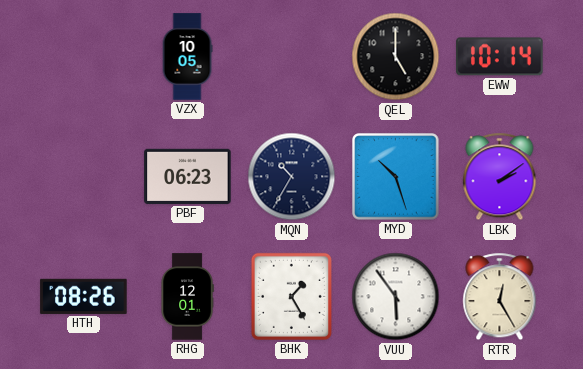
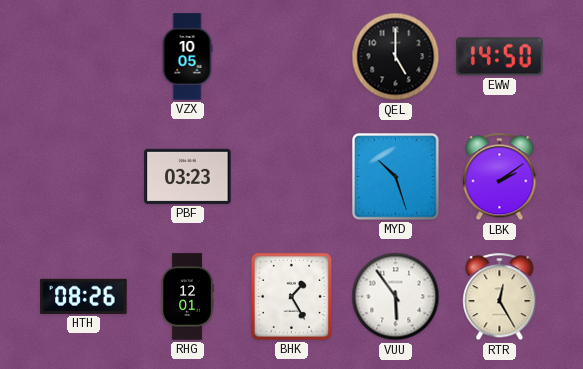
EWW: 10:14 -> 14:50
PBF: 06:23 -> 03:23
MQN: 10:35 -> none
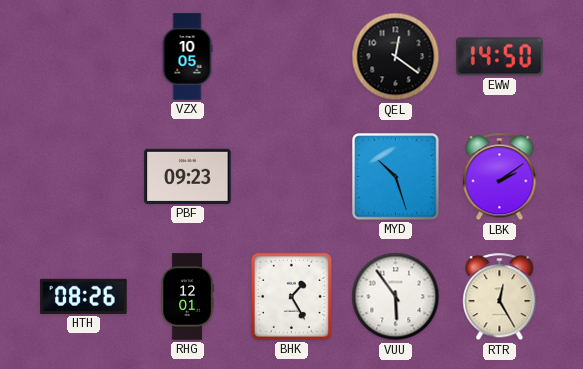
QEL: 5:00 -> 12:21
PBF: 03:23 -> 09:23
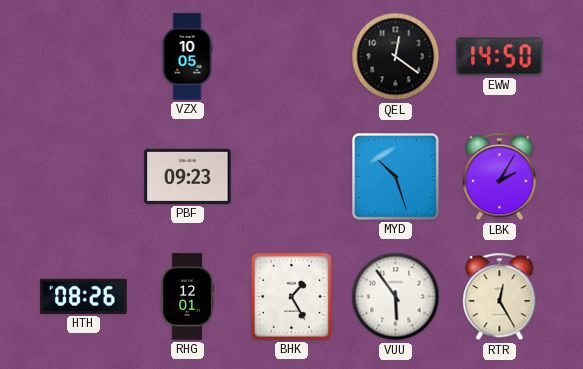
LBK: 2:09 -> 2:05
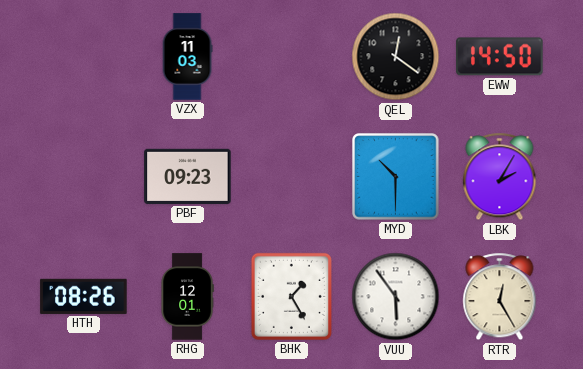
VZX: 10:05 -> 11:03
MYD: 10:27 -> 10:30
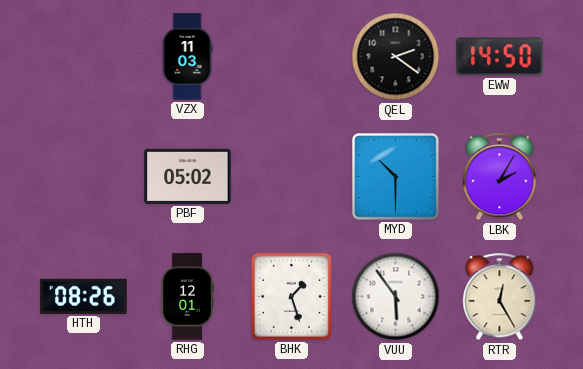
QEL: 12:21 -> 2:21
PBF: 09:23 -> 05:02
BHK: 1:25 -> 1:27
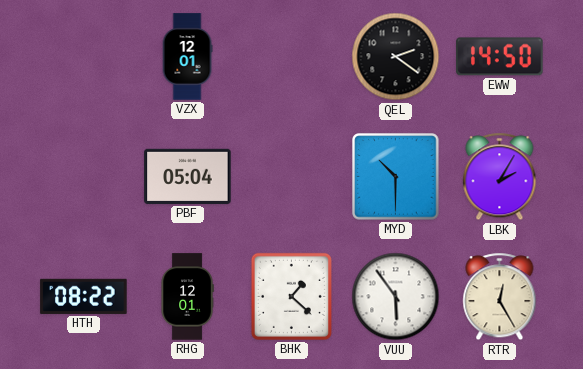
VZX: 11:03 -> 12:01
PBF: 05:02 -> 05:04
HTH: 08:26 -> 08:22
BHK: 1:27 -> 1:22
